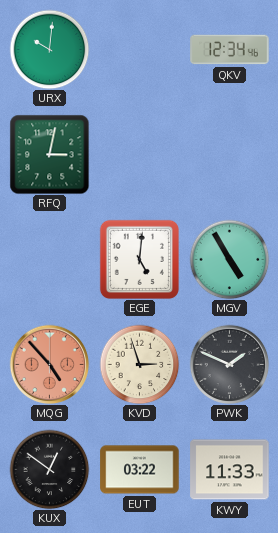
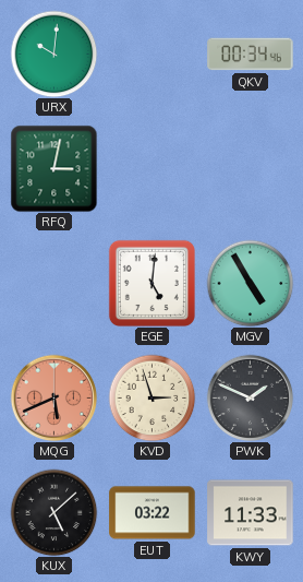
QKV: 12:34 -> 00:34
MQG: 4:53 -> 5:41
KUX: 12:51 -> 5:08
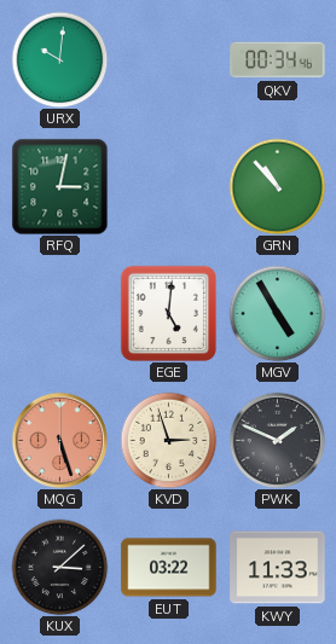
GRN: none -> 10:53
MQG: 5:41 -> 5:27
KUX: 5:08 -> 3:08
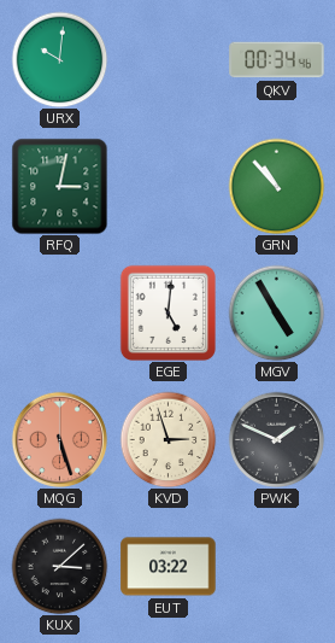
KWY: 11:33 -> none
